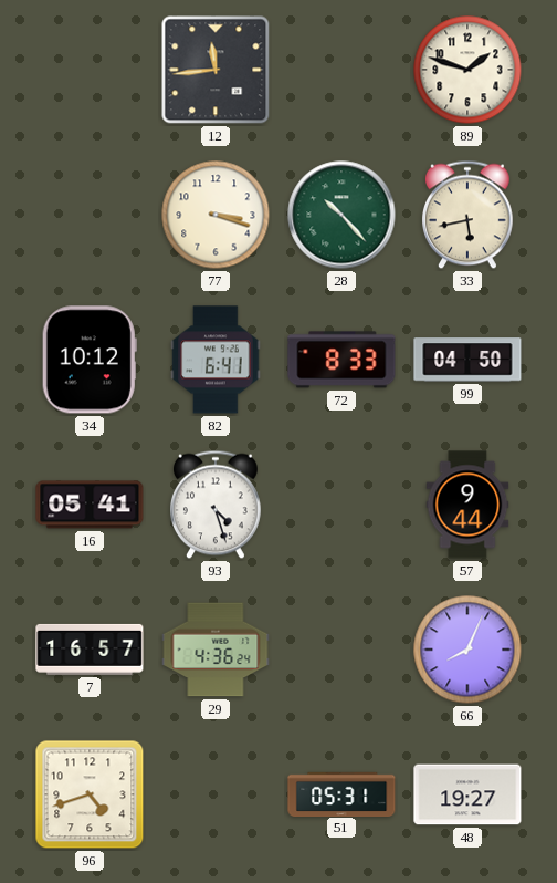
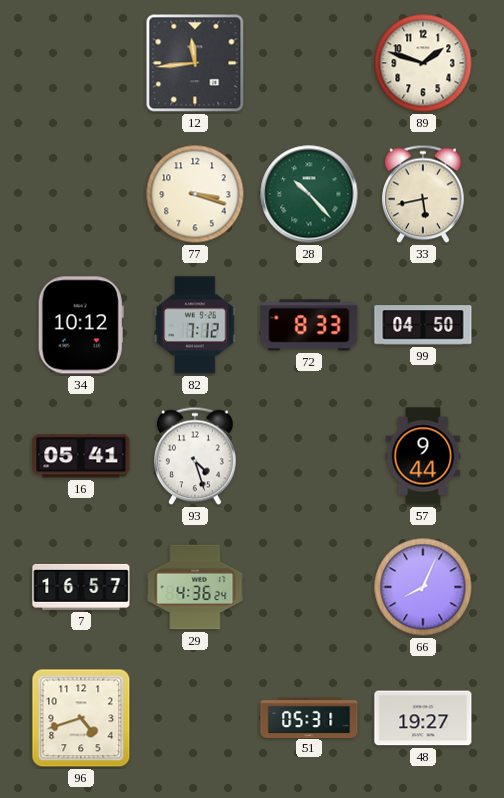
82: 6:41 -> 7:12
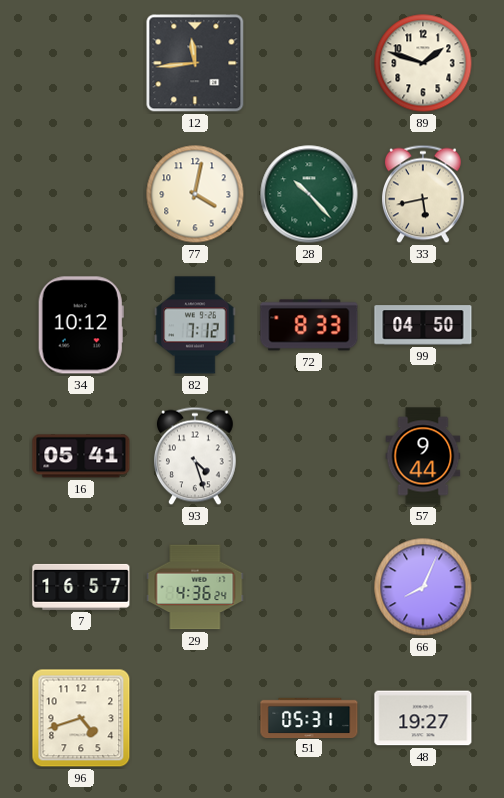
77: 3:18 -> 4:02
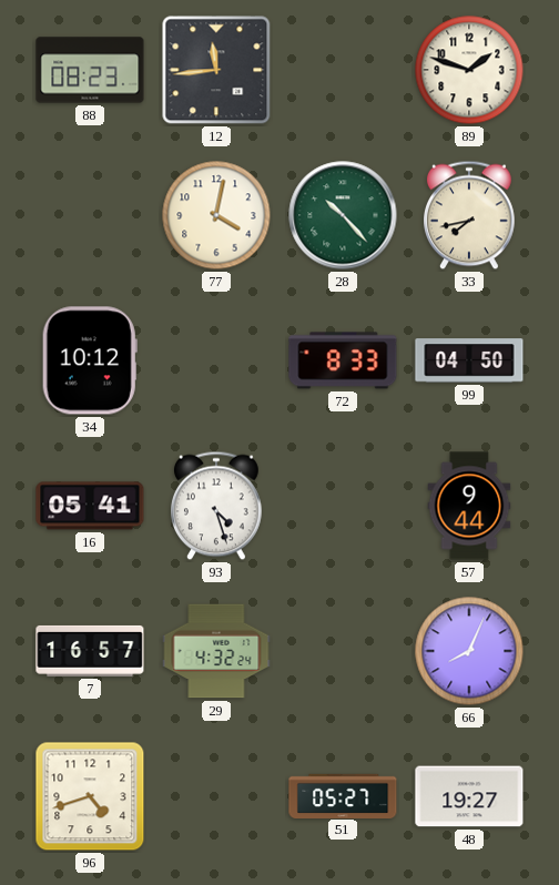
88: none -> 08:23
33: 5:43 -> 7:43
82: 7:12 -> none
29: 4:36 -> 4:32
51: 05:31 -> 05:27
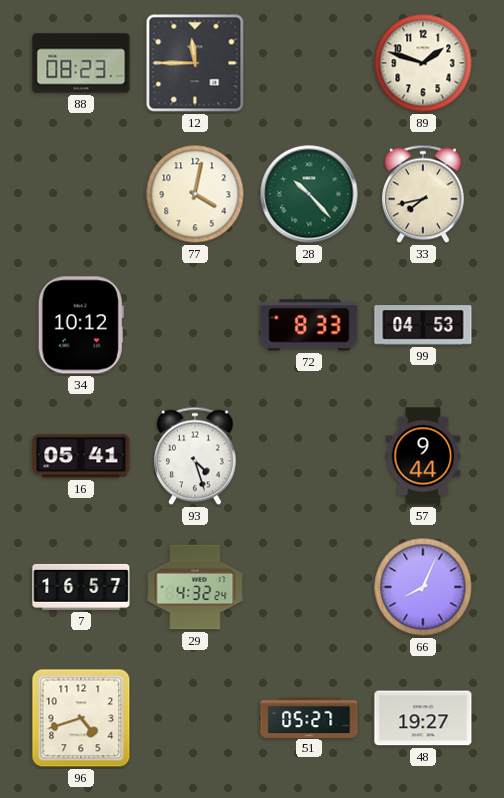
12: 11:44 -> 11:45
99: 04:50 -> 04:53
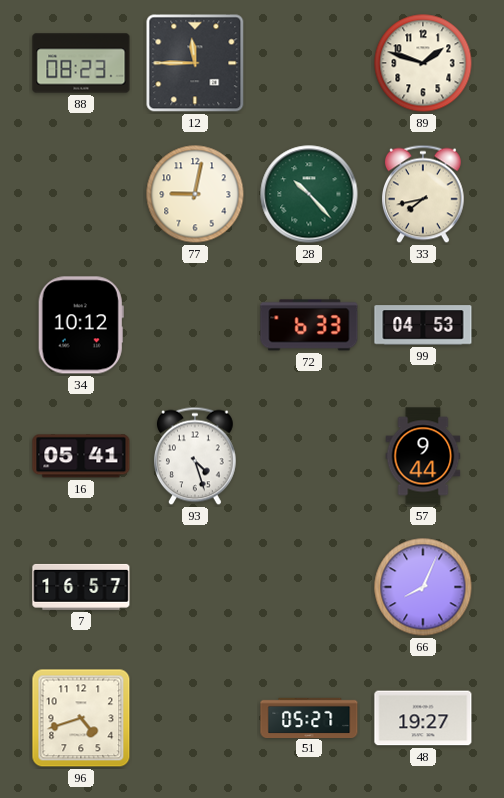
77: 4:02 -> 9:02
72: 8:33 -> 6:33
29: 4:32 -> none
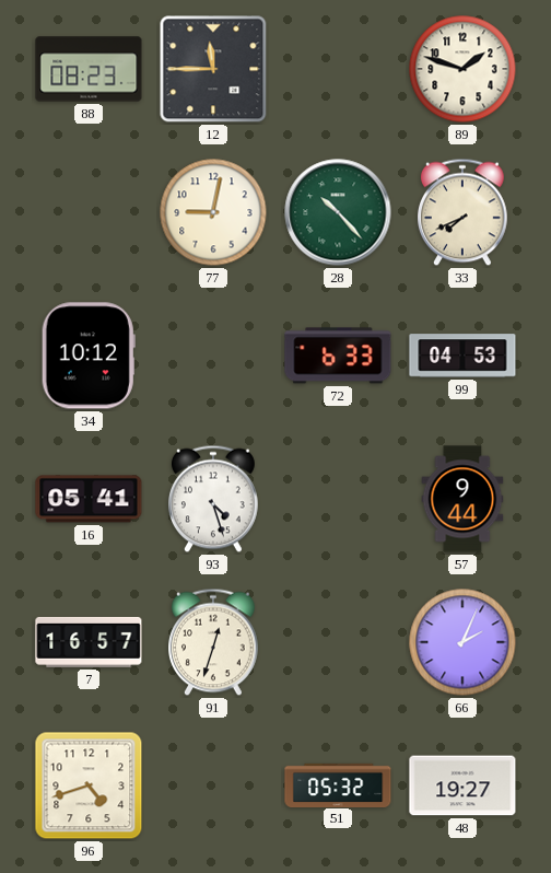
33: 7:43 -> 7:41
91: none -> 12:33
66: 8:04 -> 2:04
51: 05:27 -> 05:32
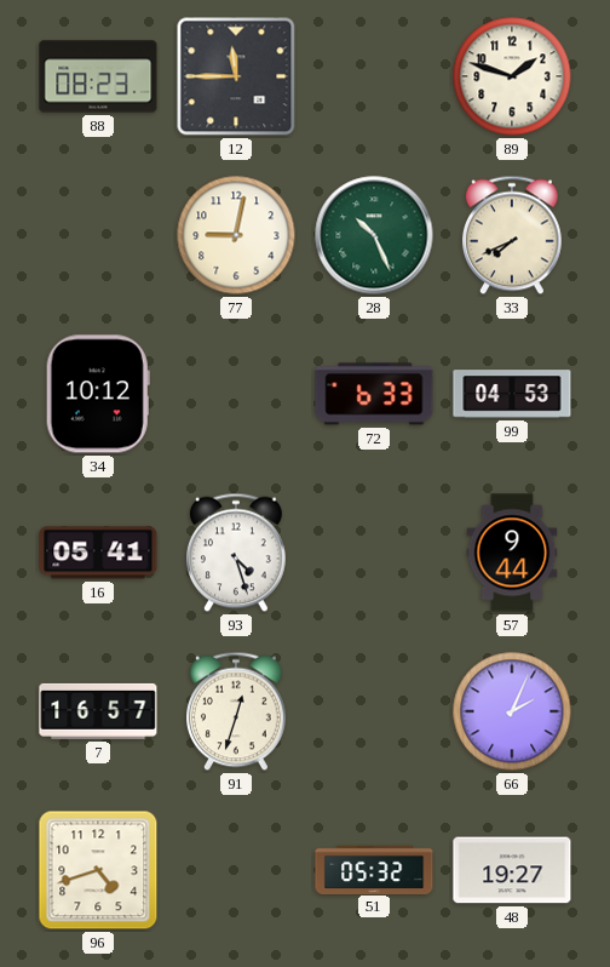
28: 10:23 -> 10:26
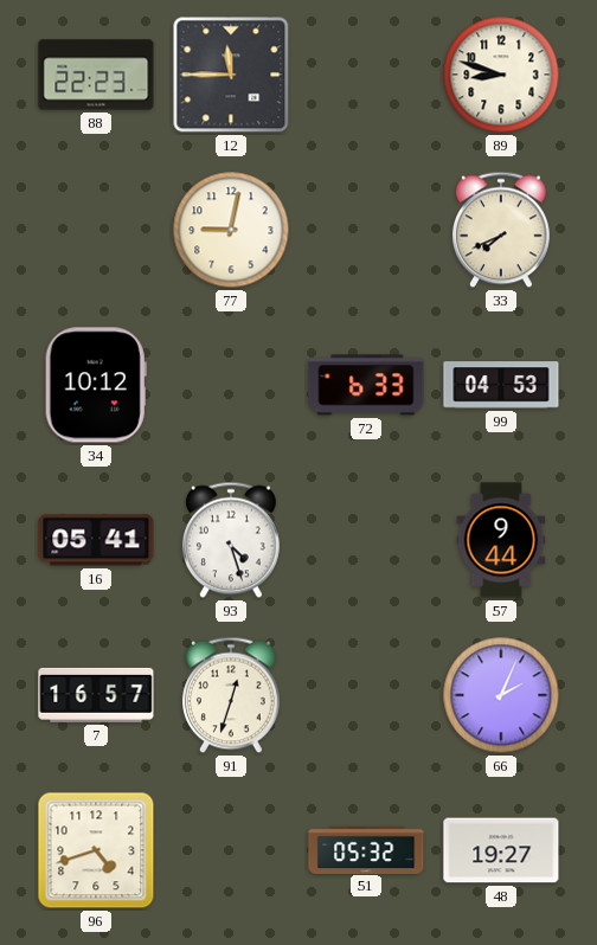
88: 08:23 -> 22:23
89: 1:48 -> 8:48
28: 10:26 -> none
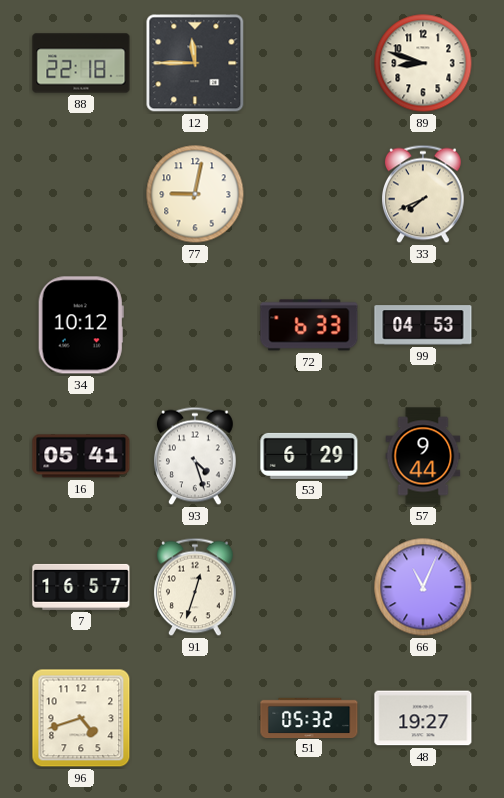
88: 22:23 -> 22:18
53: none -> 6:29
66: 2:04 -> 11:04
